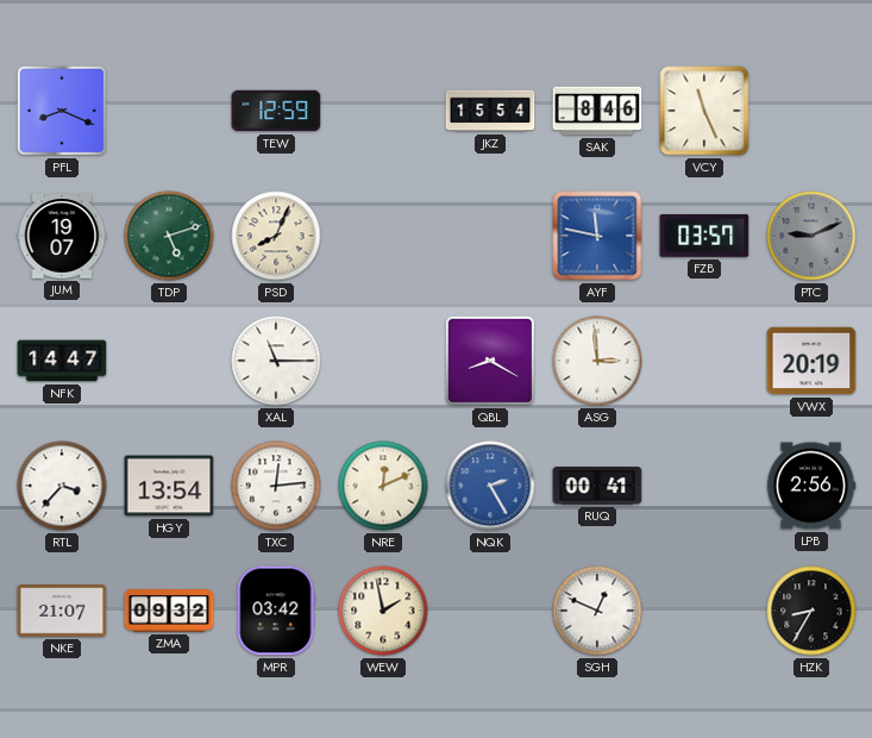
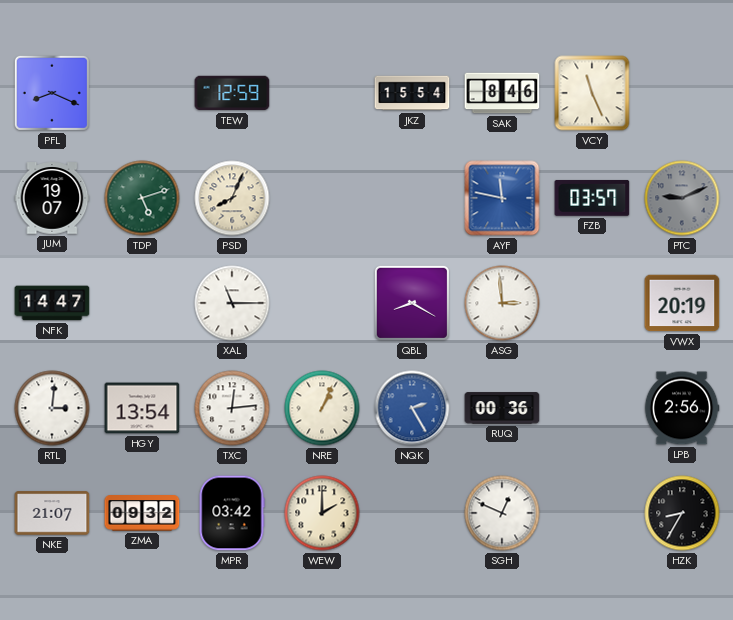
RTL: 3:37 -> 3:01
NRE: 12:11 -> 1:04
RUQ: 00:41 -> 00:36
WEW: 1:58 -> 2:00
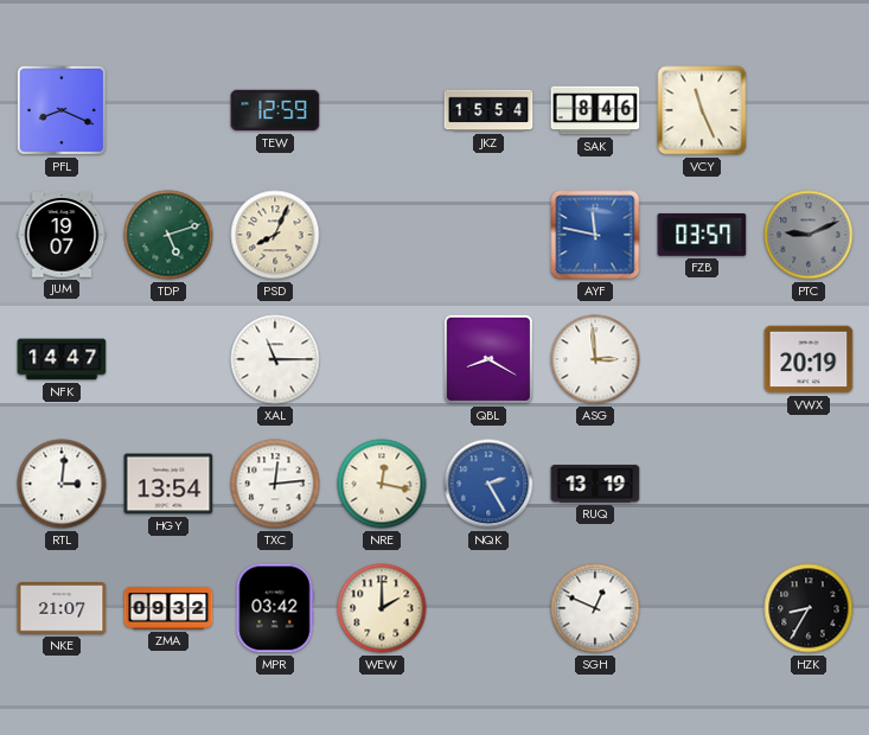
NRE: 1:04 -> 12:17
RUQ: 00:36 -> 13:19
LPB: 2:56 -> none
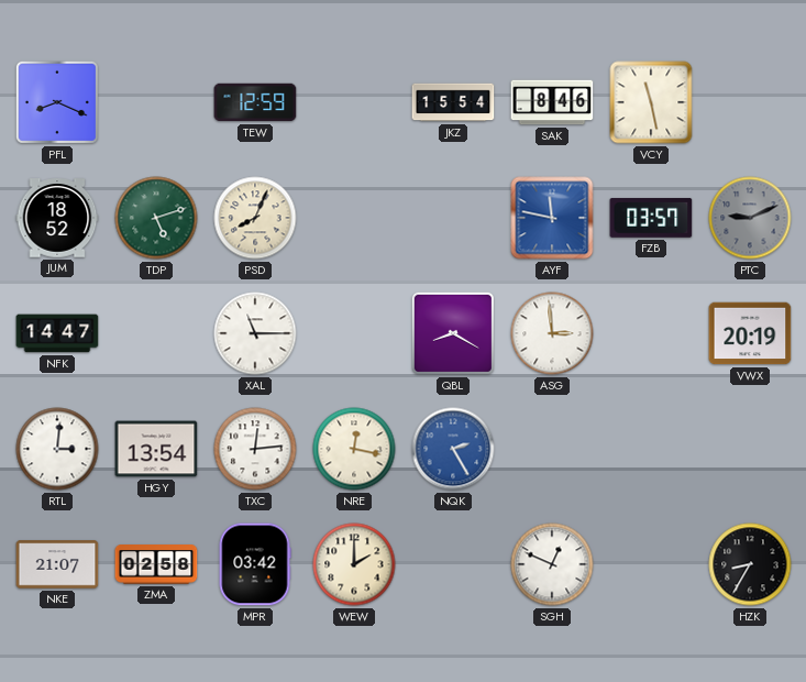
VCY: 11:26 -> 11:28
JUM: 19:07 -> 18:52
RUQ: 13:19 -> none
ZMA: 09:32 -> 02:58
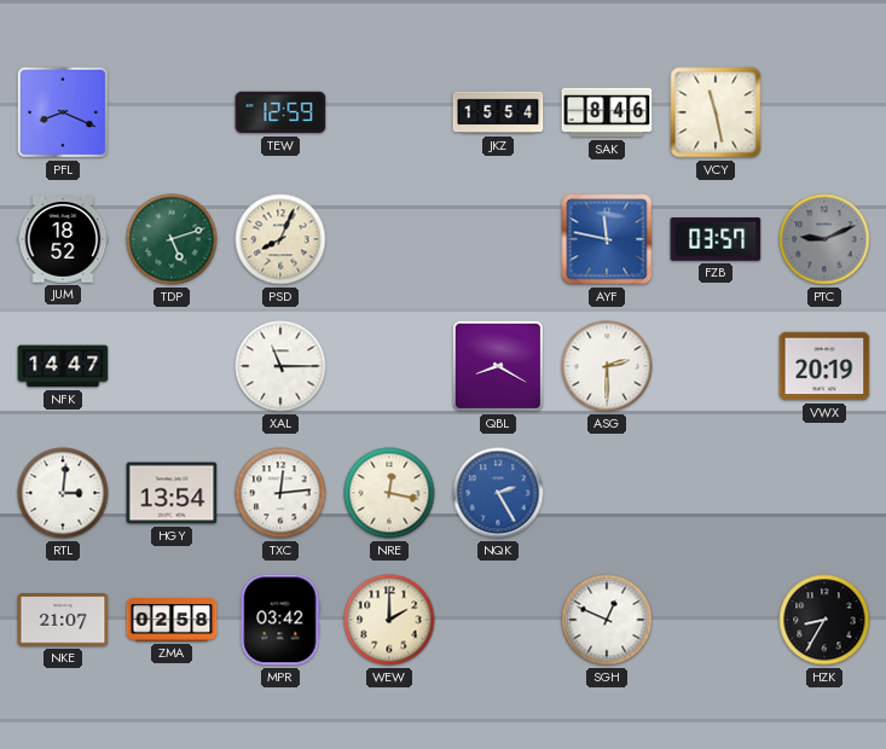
ASG: 2:59 -> 2:30
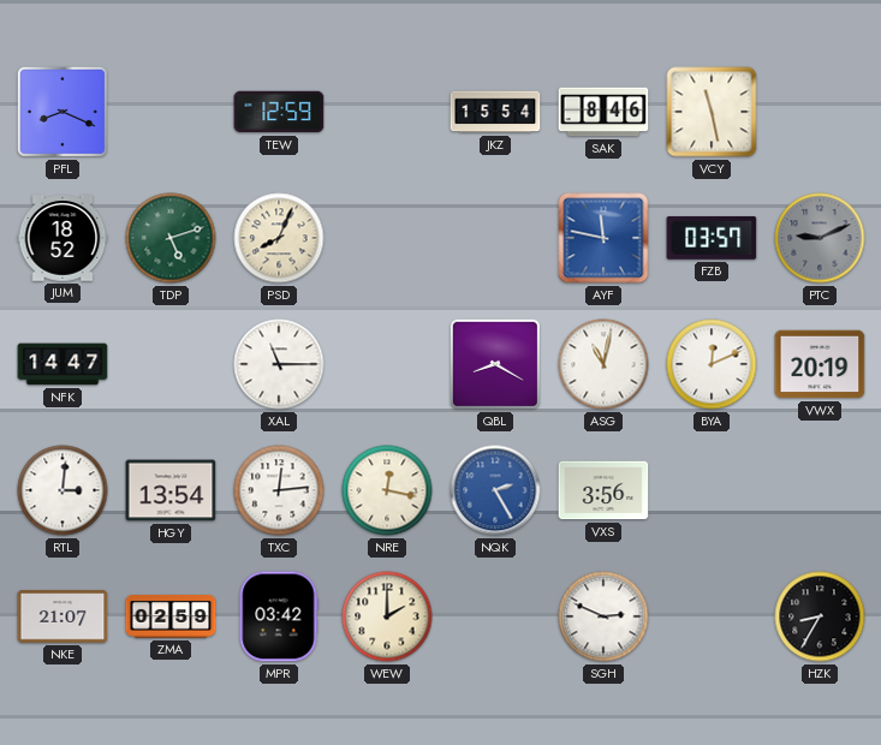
ASG: 2:30 -> 11:02
BYA: none -> 12:11
VXS: none -> 3:56
ZMA: 02:58 -> 02:59
SGH: 12:49 -> 2:49
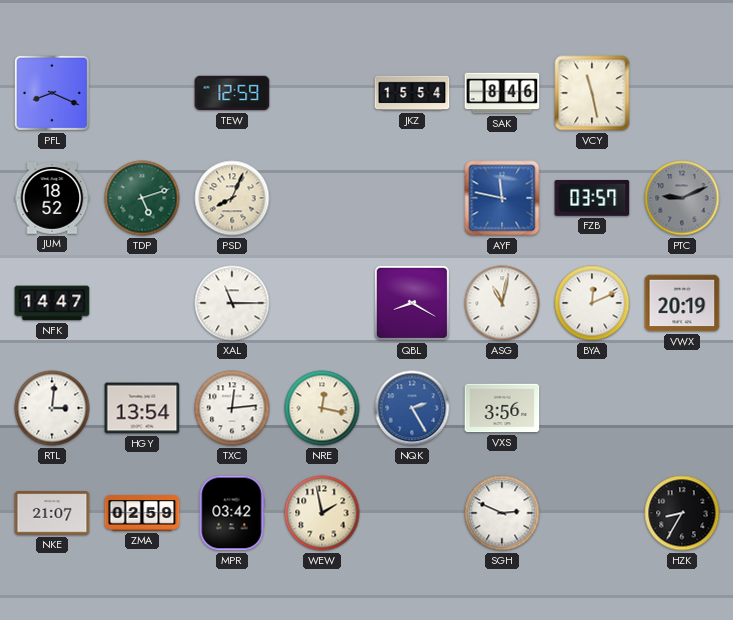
WEW: 2:00 -> 1:58
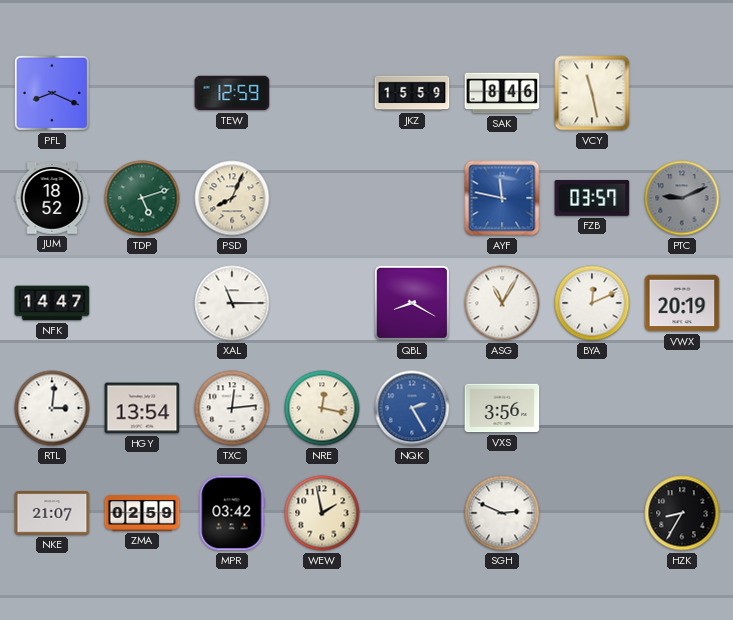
JKZ: 15:54 -> 15:59
ASG: 11:02 -> 11:05
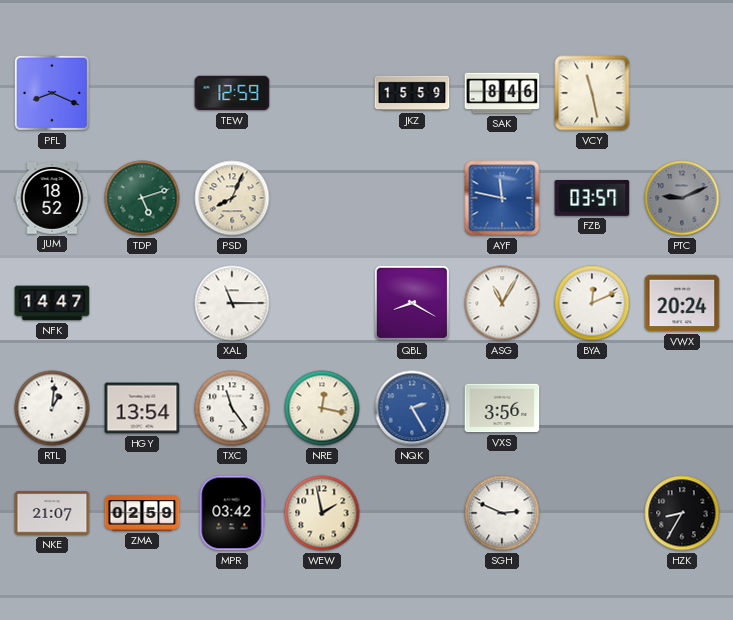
VWX: 20:19 -> 20:24
RTL: 3:01 -> 1:01
TXC: 12:14 -> 11:24
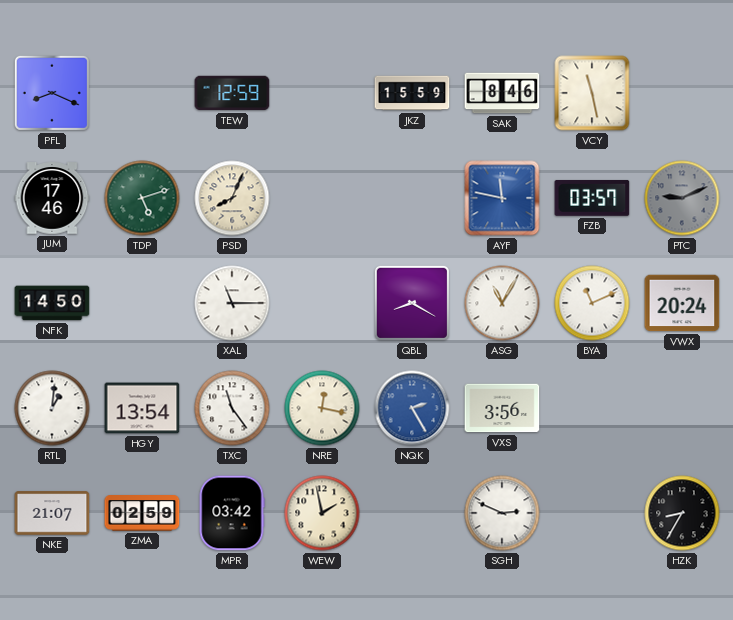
JUM: 18:52 -> 17:46
NFK: 14:47 -> 14:50
BYA: 12:11 -> 11:11
